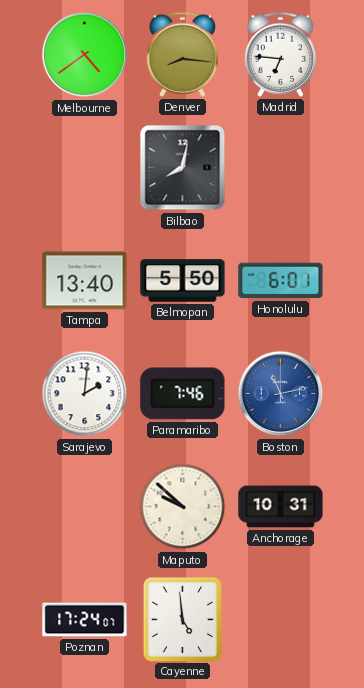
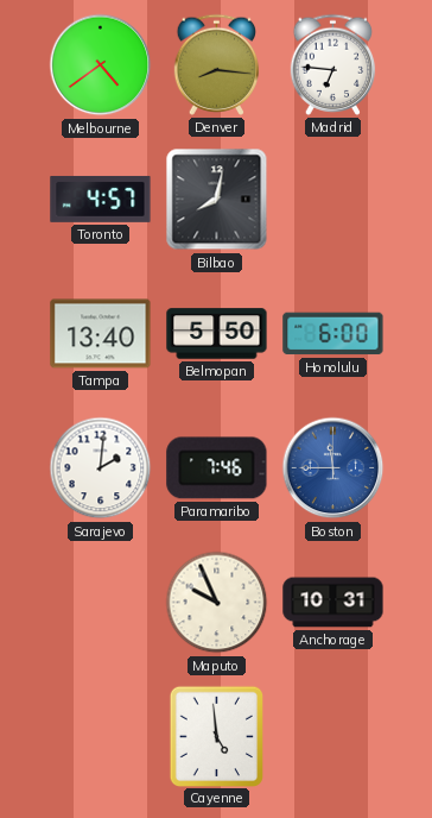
Toronto: none -> 4:57
Honolulu: 6:01 -> 6:00
Boston: 11:13 -> 11:45
Maputo: 9:52 -> 9:56
Poznan: 17:24 -> none
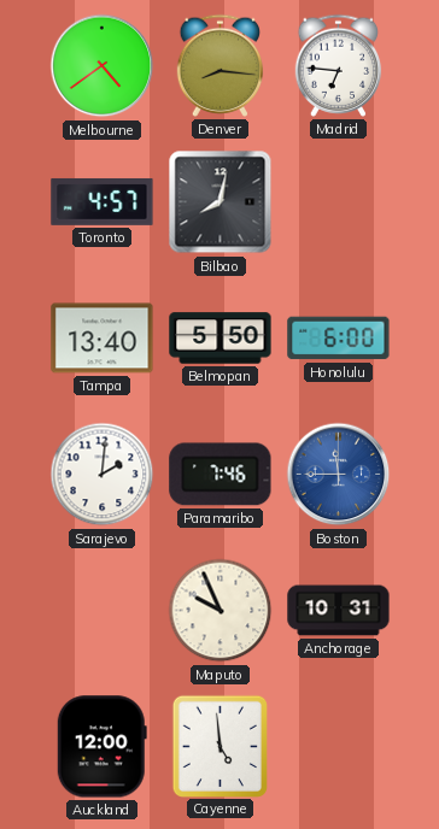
Auckland: none -> 12:00
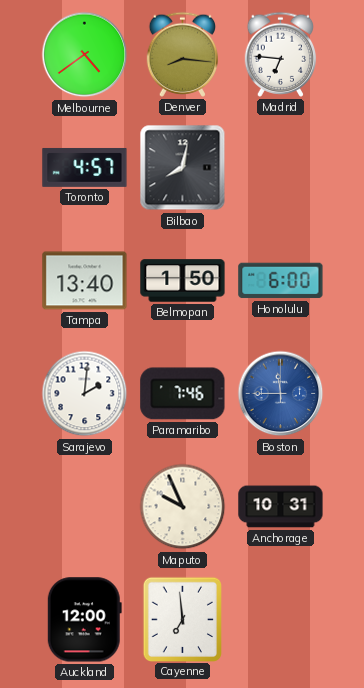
Belmopan: 5:50 -> 1:50
Cayenne: 4:59 -> 6:59
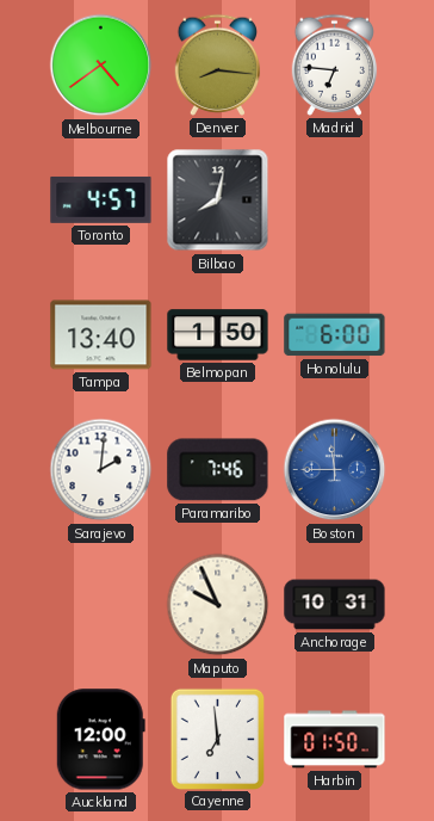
Harbin: none -> 01:50
